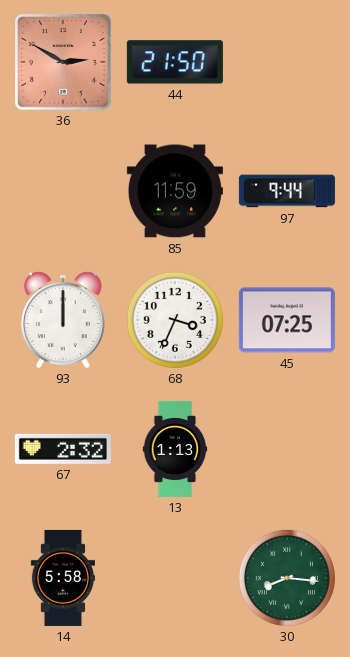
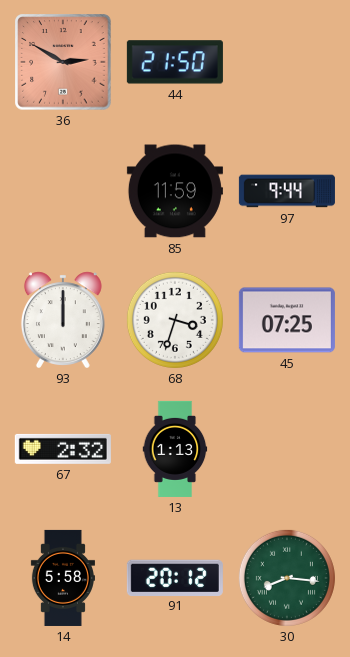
68: 3:34 -> 3:33
91: none -> 20:12
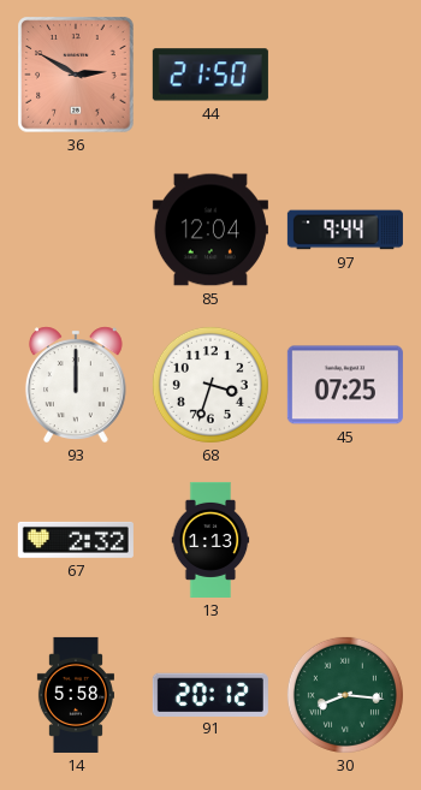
85: 11:59 -> 12:04
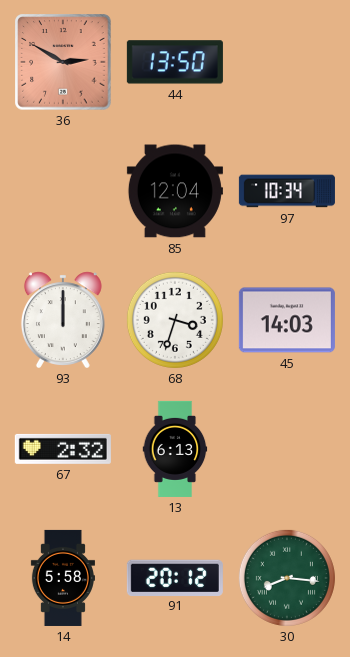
44: 21:50 -> 13:50
97: 9:44 -> 10:34
45: 07:25 -> 14:03
13: 1:13 -> 6:13
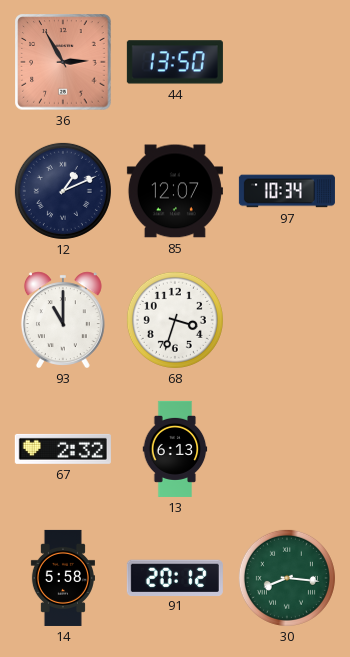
36: 2:50 -> 2:55
12: none -> 1:11
85: 12:04 -> 12:07
93: 12:00 -> 11:00
45: 14:03 -> none
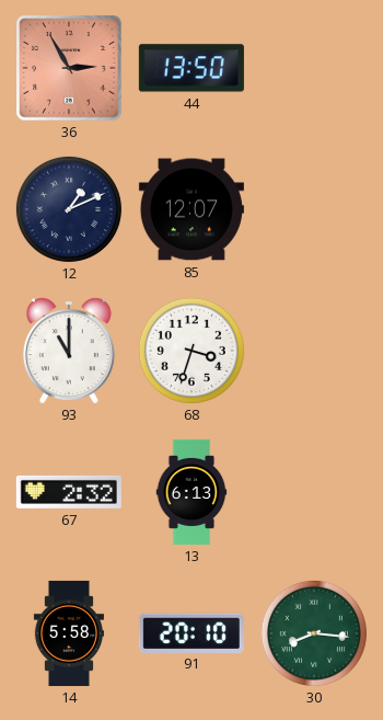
97: 10:34 -> none
91: 20:12 -> 20:10
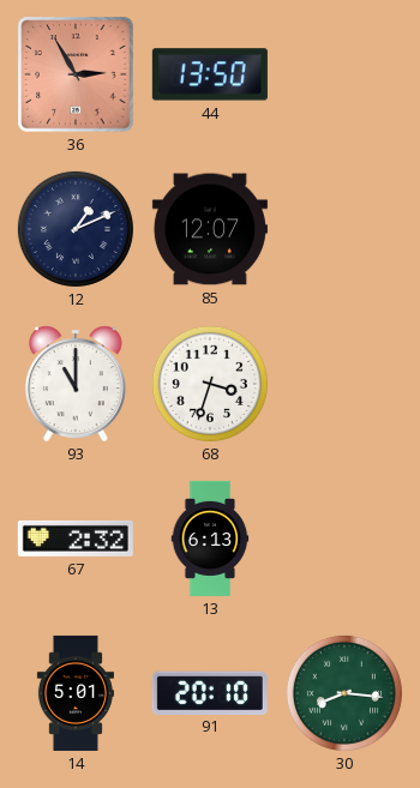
14: 5:58 -> 5:01
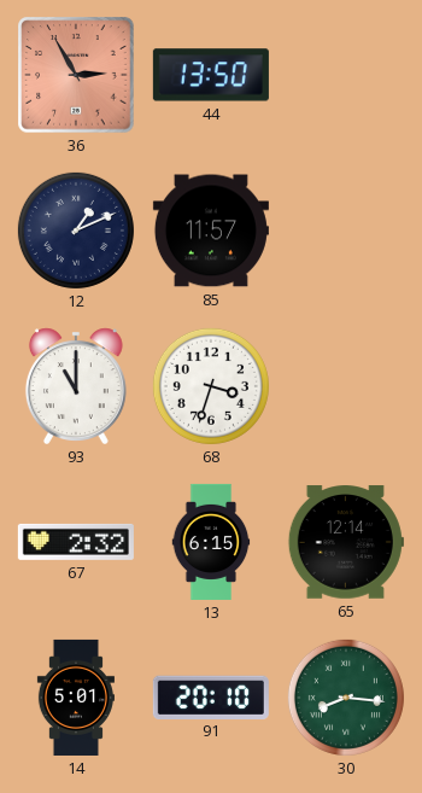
85: 12:07 -> 11:57
13: 6:13 -> 6:15
65: none -> 12:14
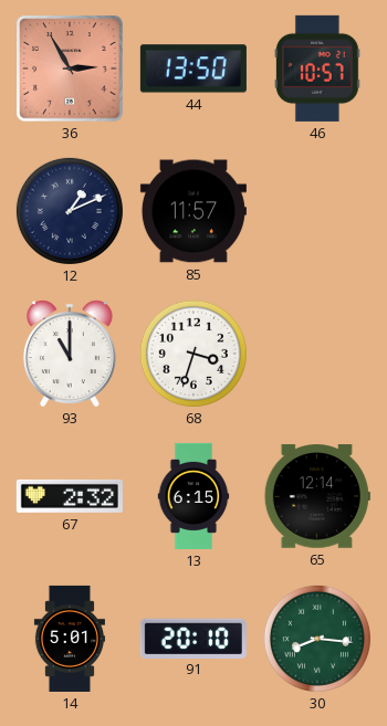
46: none -> 10:57
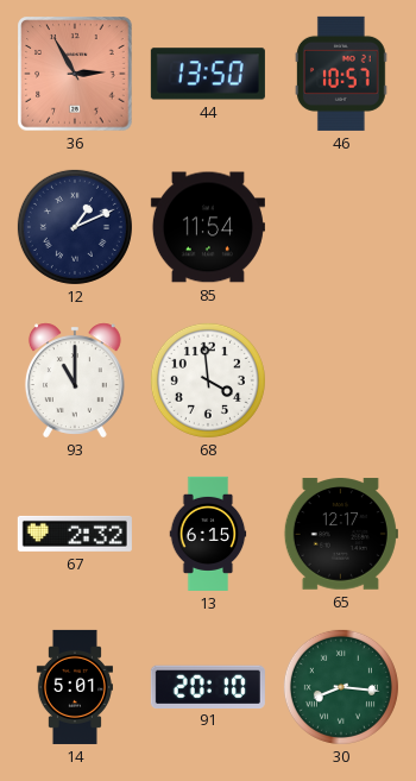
85: 11:57 -> 11:54
68: 3:33 -> 3:59
65: 12:14 -> 12:17
